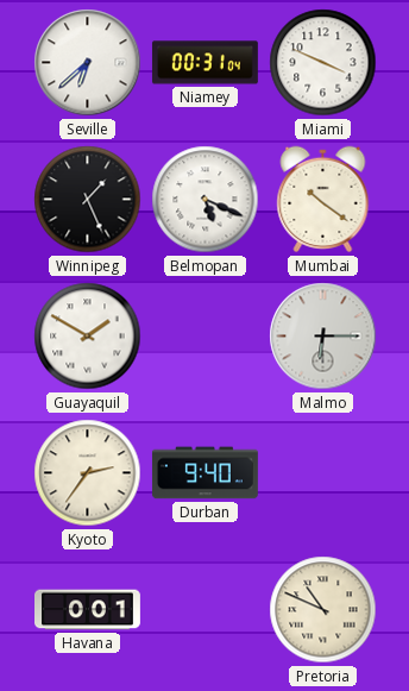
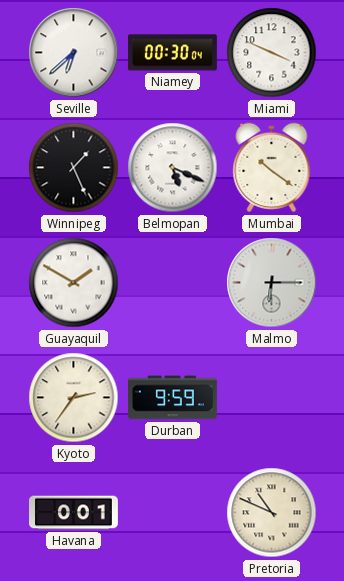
Niamey: 00:31 -> 00:30
Durban: 9:40 -> 9:59
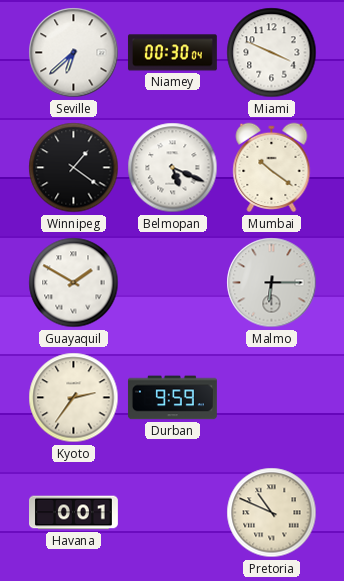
Winnipeg: 1:26 -> 1:21
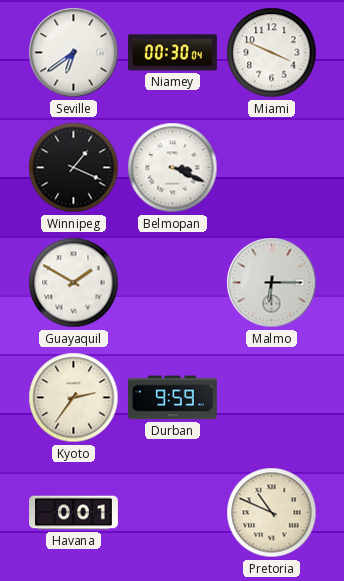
Seville: 6:38 -> 6:39
Winnipeg: 1:21 -> 1:19
Belmopan: 5:19 -> 3:19
Mumbai: 10:21 -> none
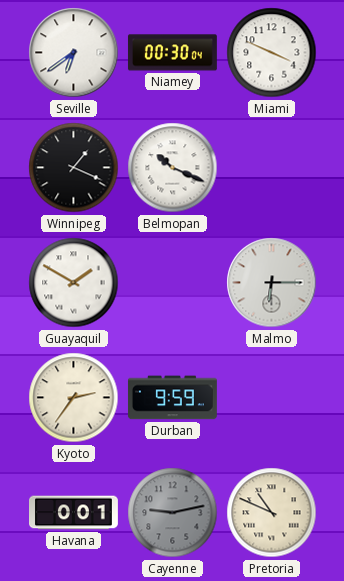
Belmopan: 3:19 -> 10:19
Cayenne: none -> 9:13
